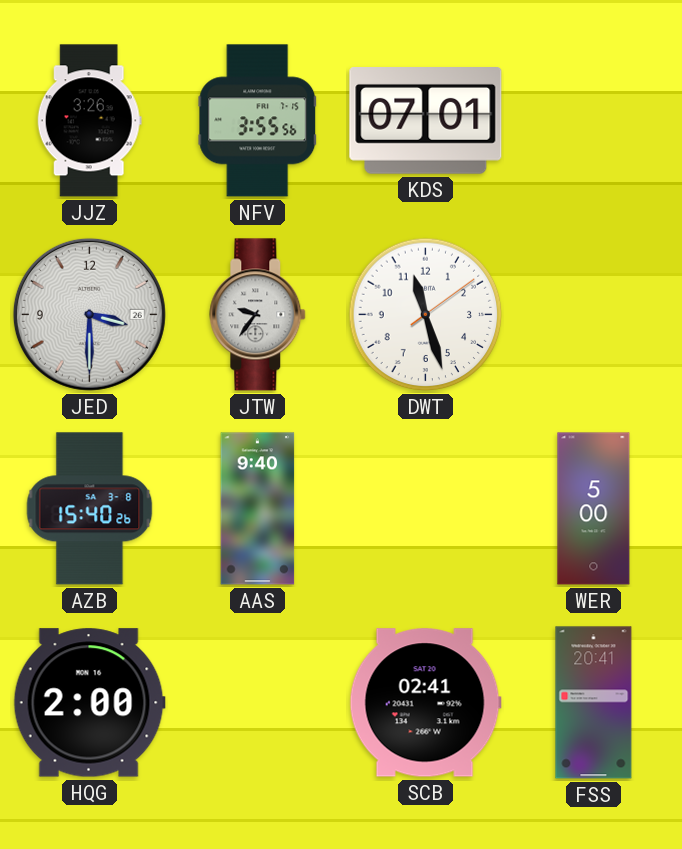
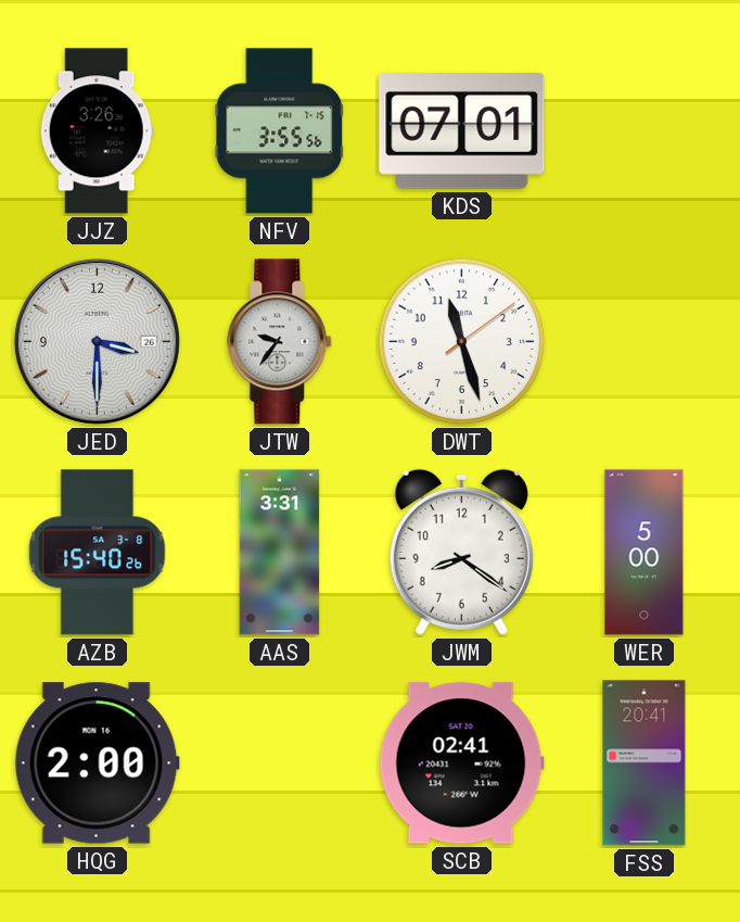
AAS: 9:40 -> 3:31
JWM: none -> 8:21
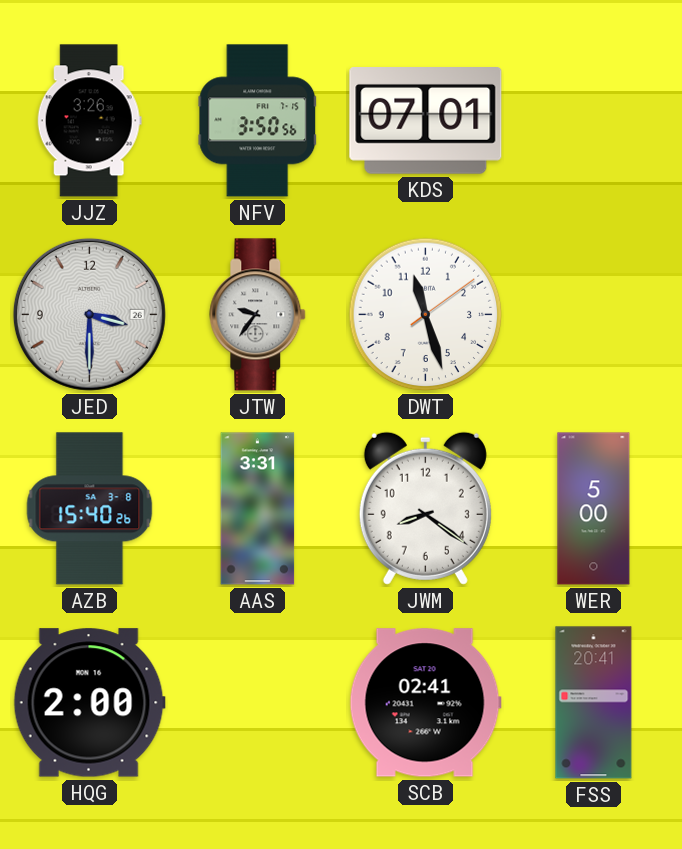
NFV: 3:55 -> 3:50
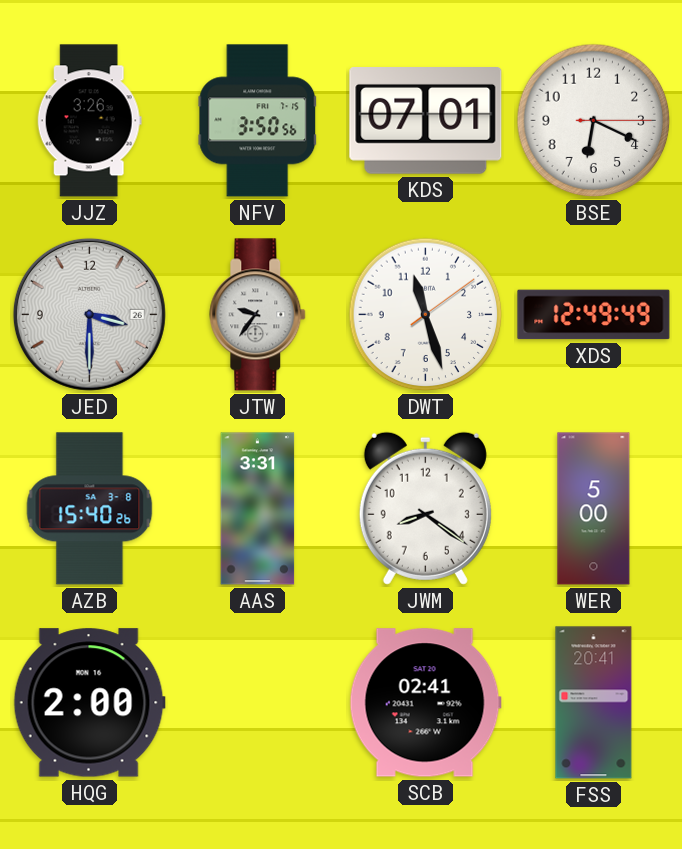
BSE: none -> 6:19
XDS: none -> 12:49
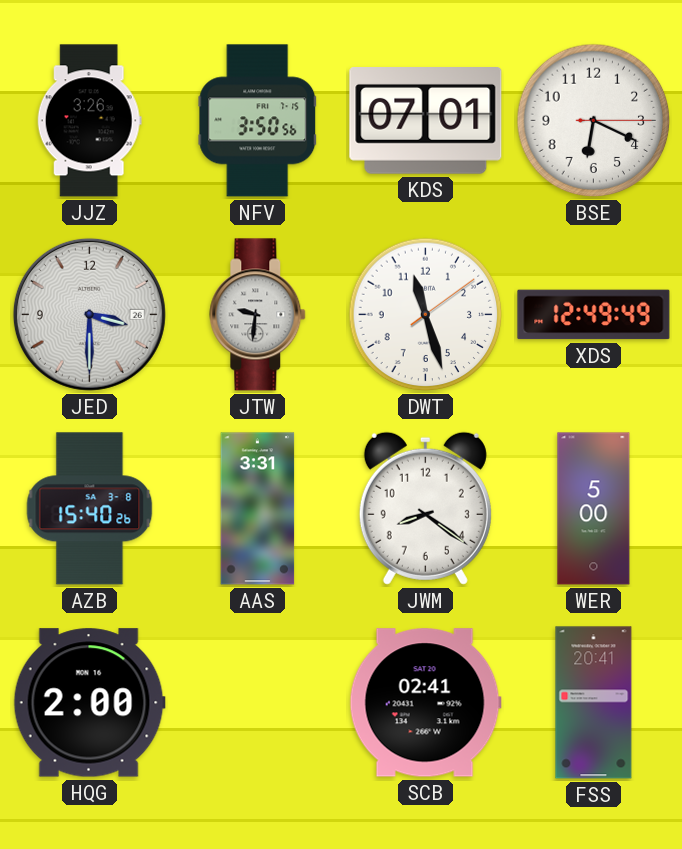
JTW: 9:36 -> 9:31
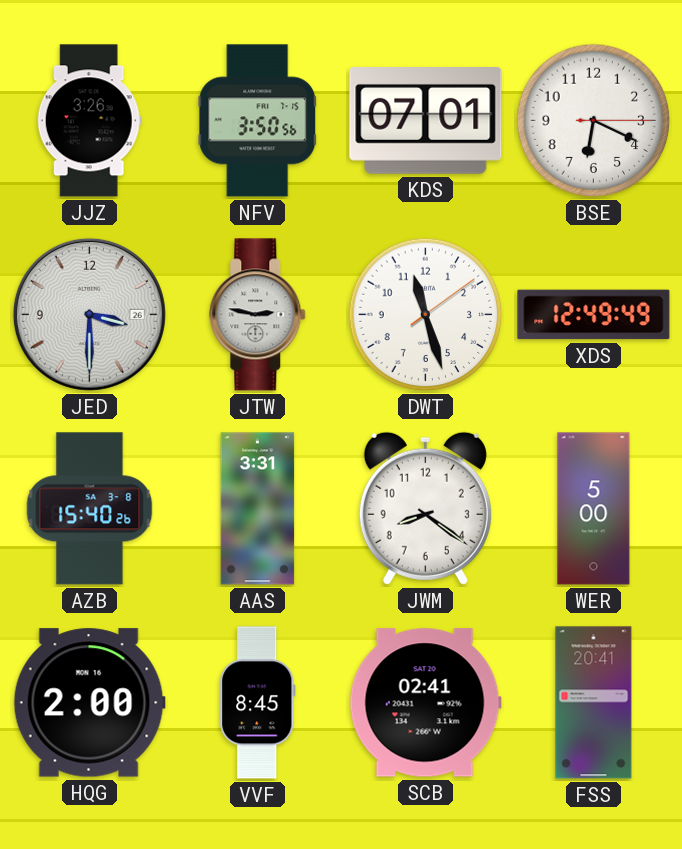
JTW: 9:31 -> 2:47
VVF: none -> 8:45
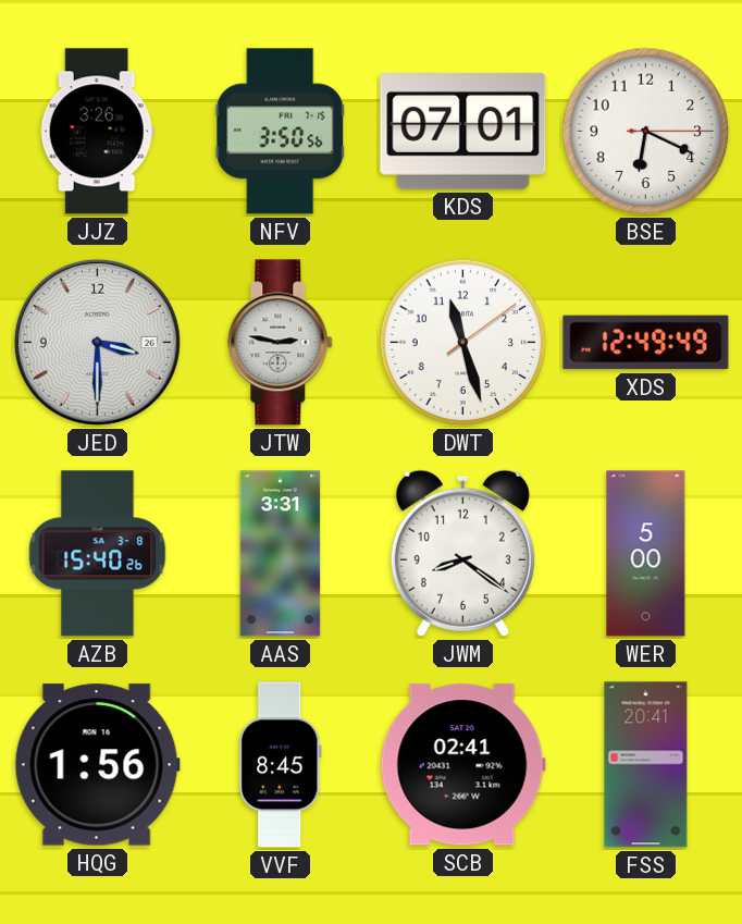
HQG: 2:00 -> 1:56
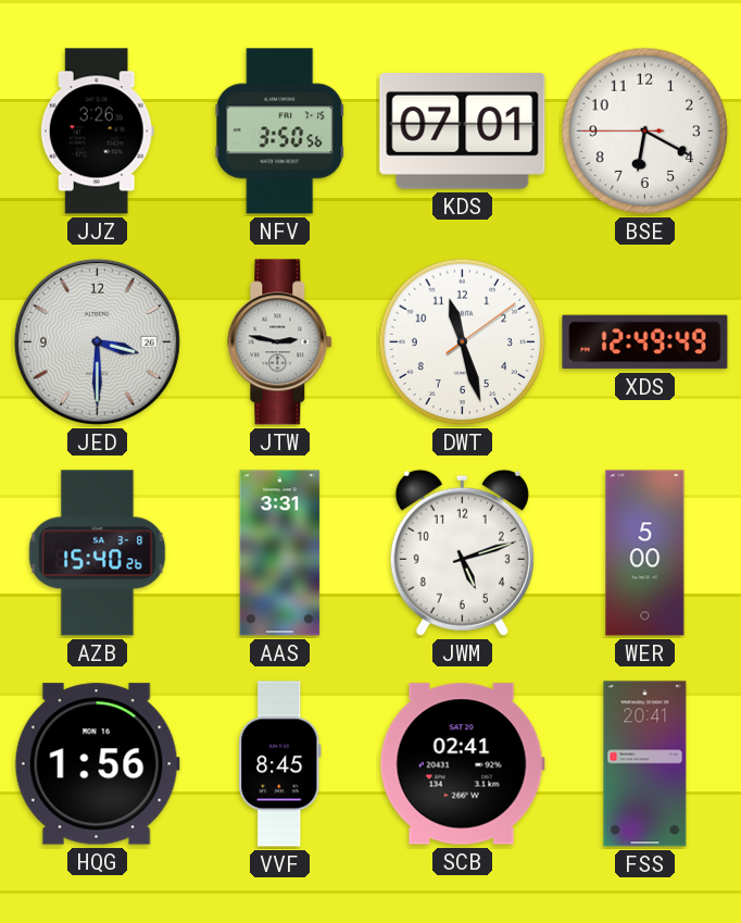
BSE: 6:19:15 -> 6:19:45
JWM: 8:21 -> 5:12
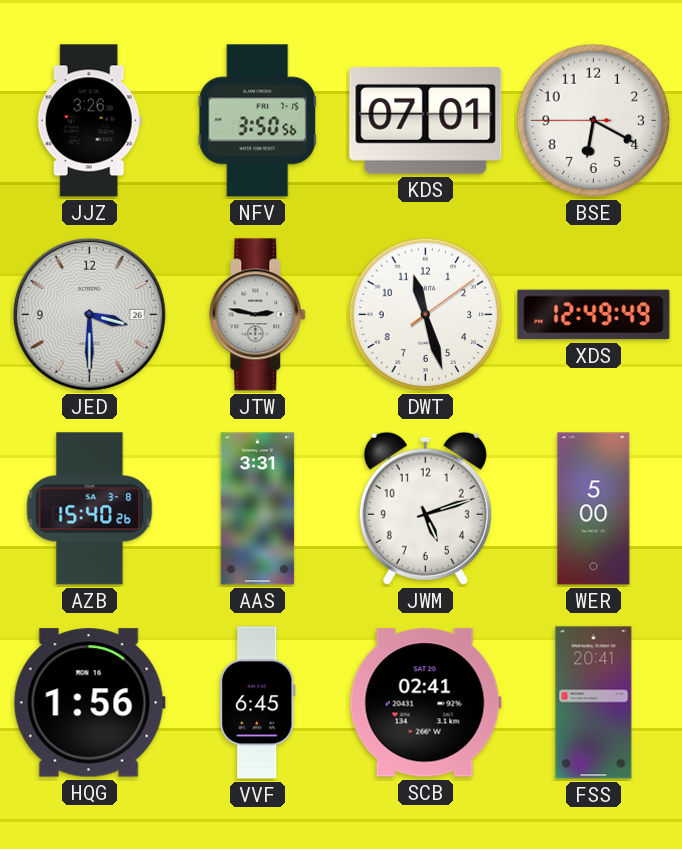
VVF: 8:45 -> 6:45
